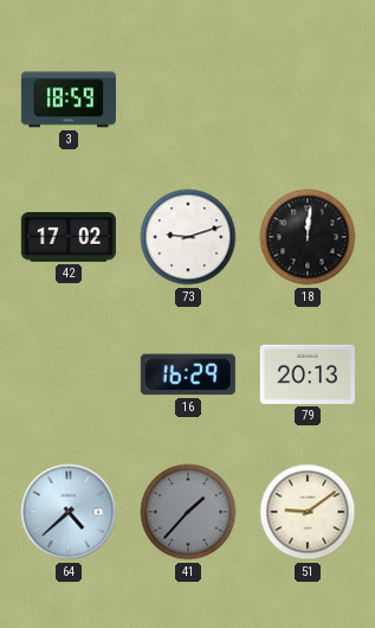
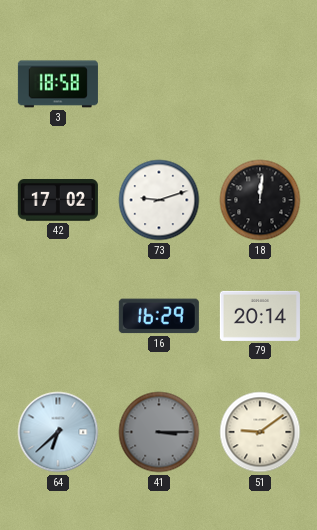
3: 18:59 -> 18:58
79: 20:13 -> 20:14
64: 4:38 -> 6:38
41: 1:37 -> 3:15
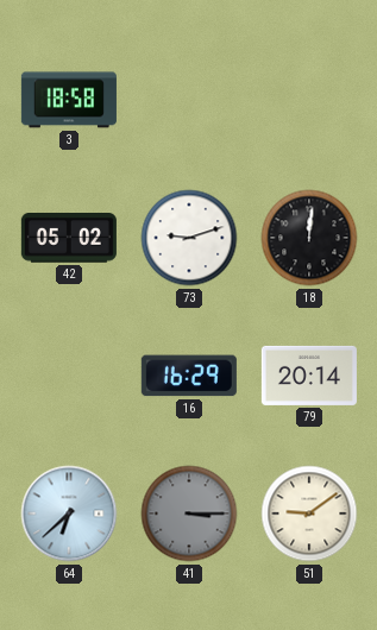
42: 17:02 -> 05:02
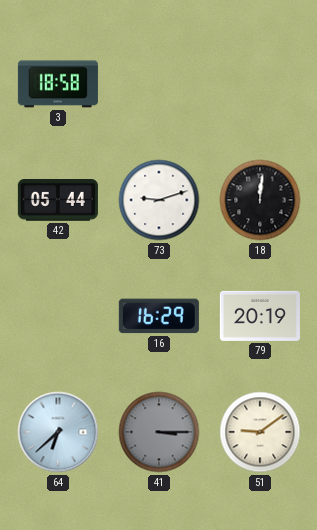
42: 05:02 -> 05:44
79: 20:14 -> 20:19
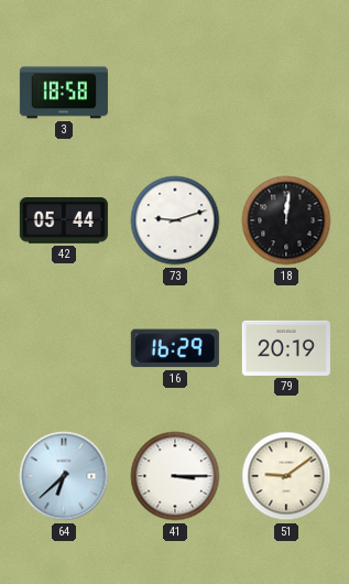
41 dial: grey -> white
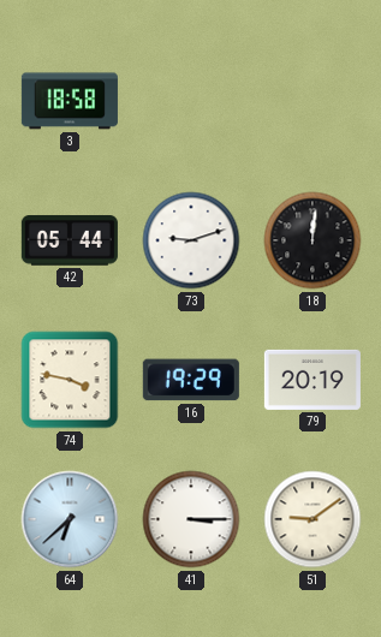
74: none -> 3:47
16: 16:29 -> 19:29
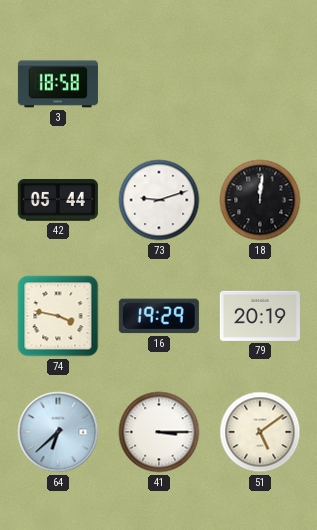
51: 9:09 -> 5:09
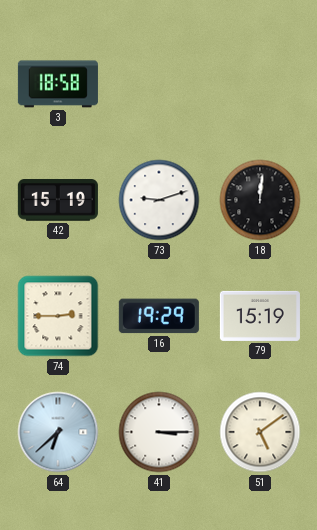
42: 05:44 -> 15:19
74: 3:47 -> 2:45
79: 20:19 -> 15:19
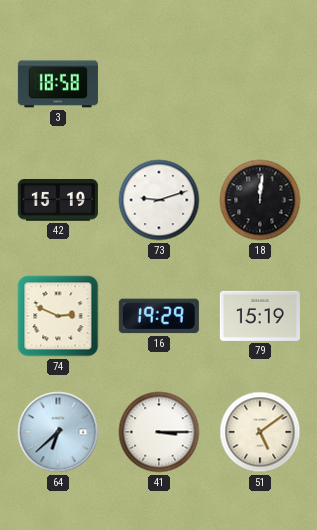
74: 2:45 -> 2:49
